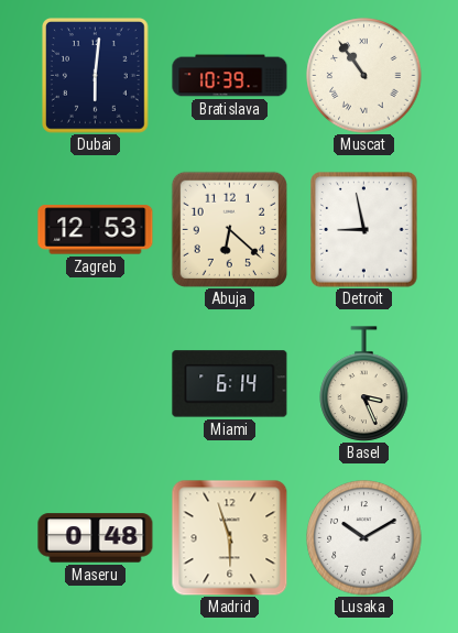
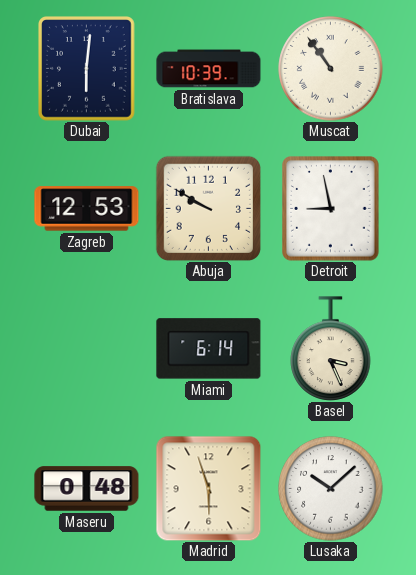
Abuja: 6:22 -> 9:50
Lusaka: 10:10 -> 10:08
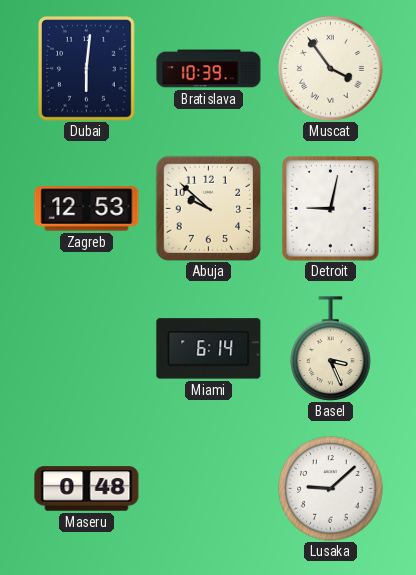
Muscat: 10:54 -> 3:54
Abuja: 9:50 -> 9:52
Detroit: 8:58 -> 9:02
Madrid: 5:57 -> none
Lusaka: 10:08 -> 9:08
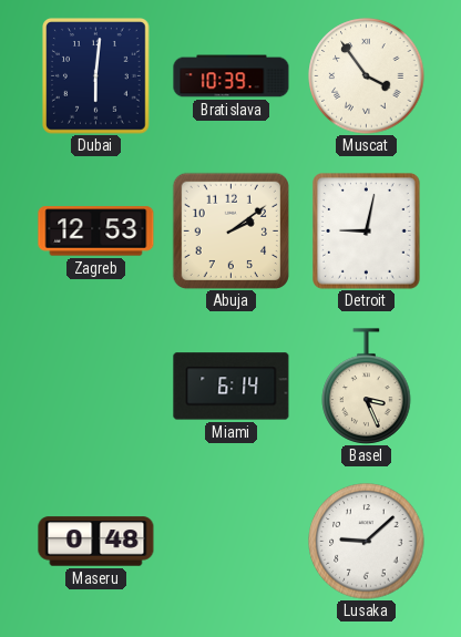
Abuja: 9:52 -> 2:09
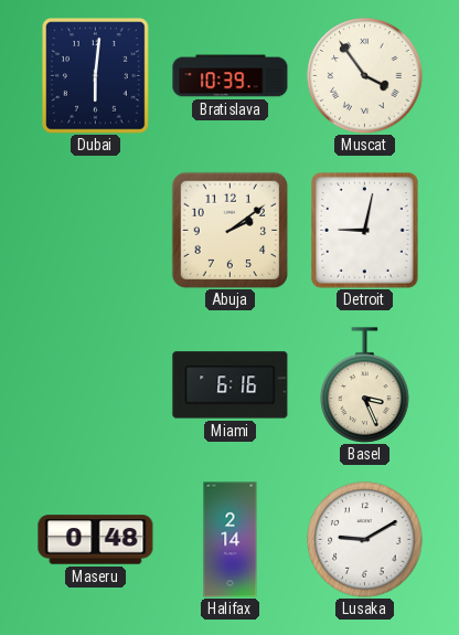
Zagreb: 12:53 -> none
Miami: 6:14 -> 6:16
Halifax: none -> 2:14
Lusaka: 9:08 -> 9:10
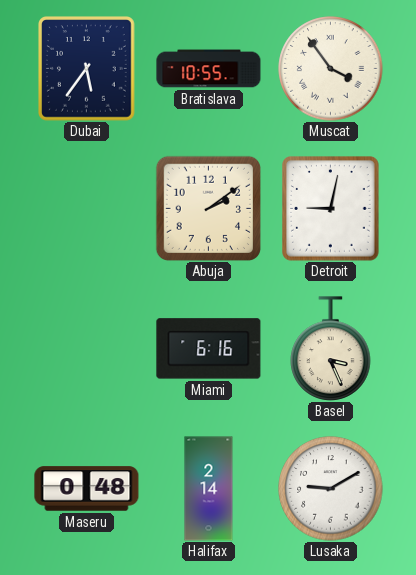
Dubai: 6:01 -> 5:36
Bratislava: 10:39 -> 10:55
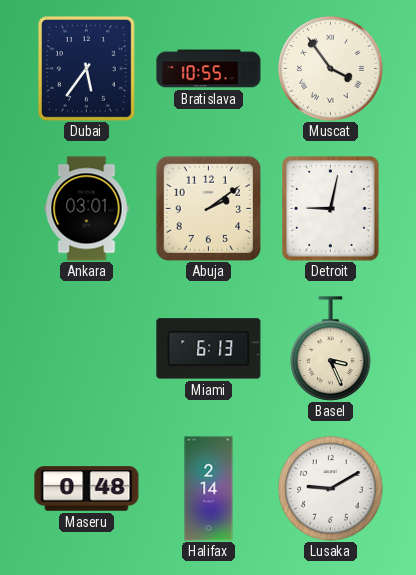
Ankara: none -> 03:01
Miami: 6:16 -> 6:13
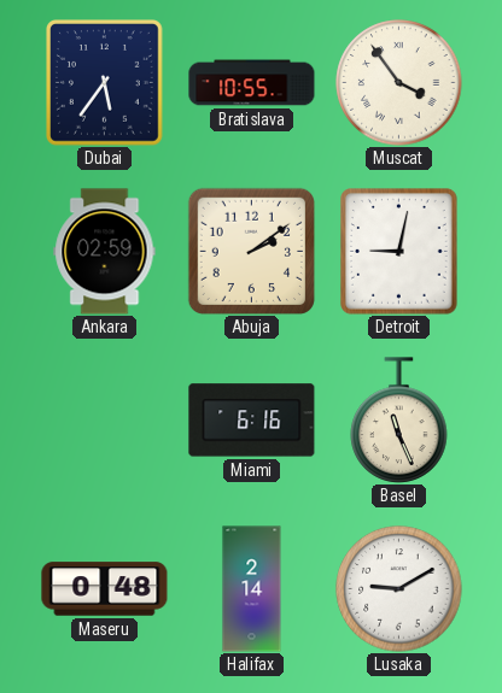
Ankara: 03:01 -> 02:59
Miami: 6:13 -> 6:16
Basel: 3:26 -> 11:26
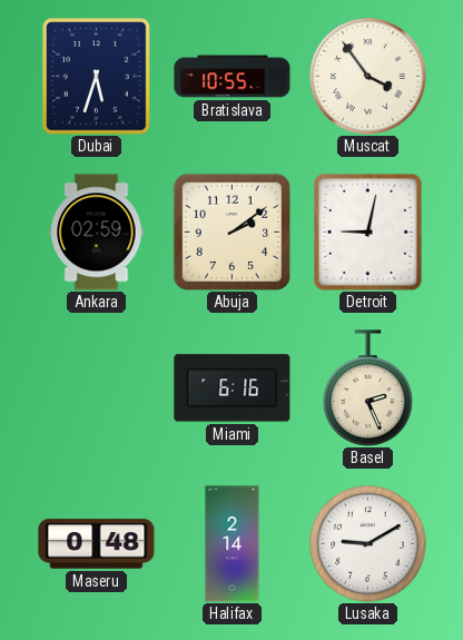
Dubai: 5:36 -> 5:33
Basel: 11:26 -> 2:26
